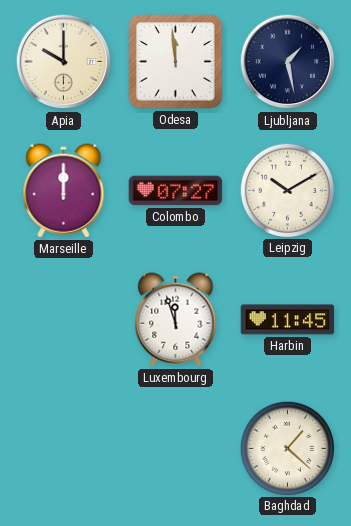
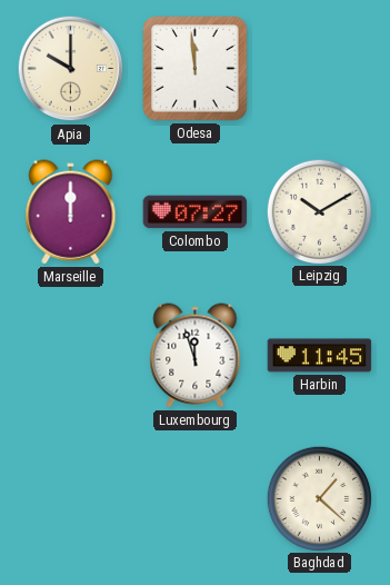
Ljubljana: 1:28 -> none
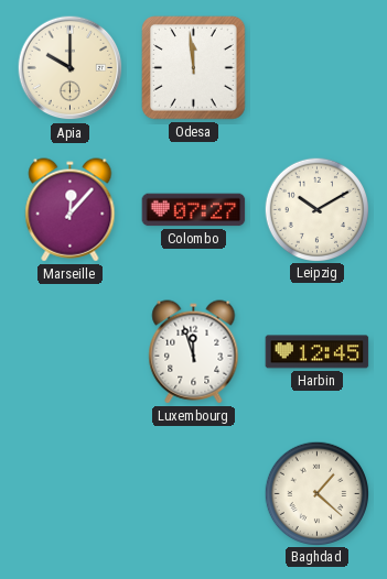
Marseille: 12:00 -> 12:07
Harbin: 11:45 -> 12:45
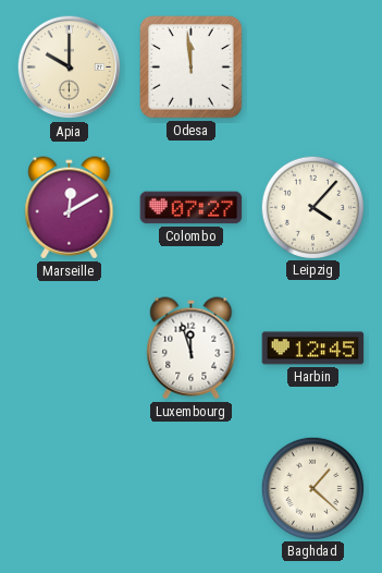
Marseille: 12:07 -> 12:10
Leipzig: 10:10 -> 4:07
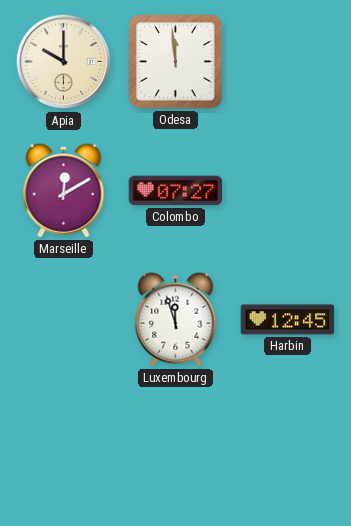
Leipzig: 4:07 -> none
Baghdad: 1:22 -> none
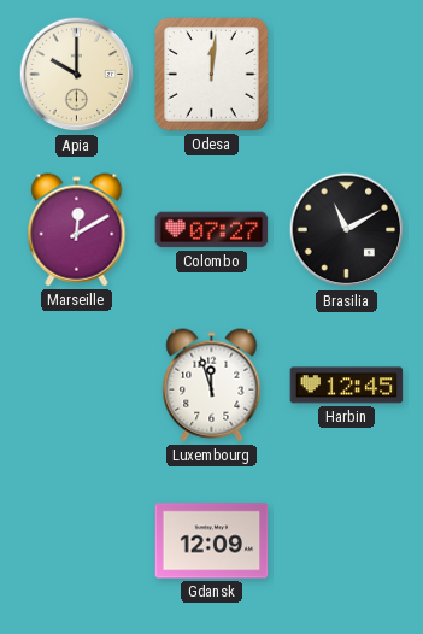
Odesa: 11:59 -> 12:01
Brasilia: none -> 11:10
Gdansk: none -> 12:09
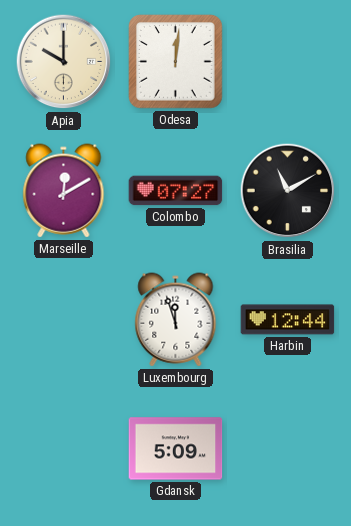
Harbin: 12:45 -> 12:44
Gdansk: 12:09 -> 5:09
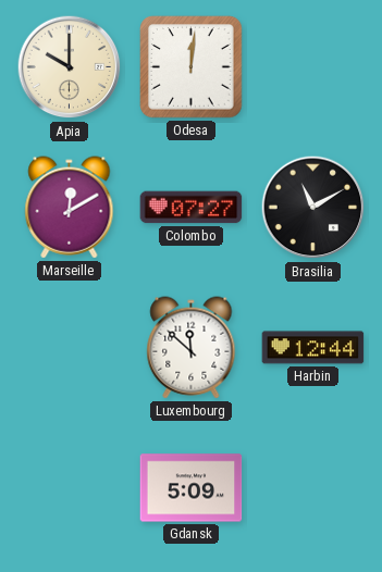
Luxembourg: 11:57 -> 11:52
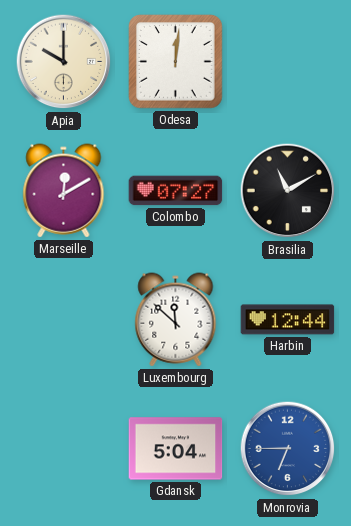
Gdansk: 5:09 -> 5:04
Monrovia: none -> 6:45
